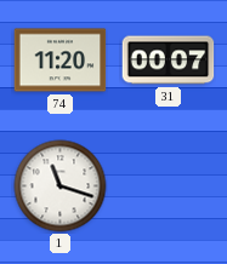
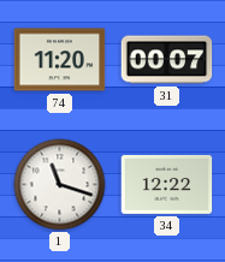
34: none -> 12:22
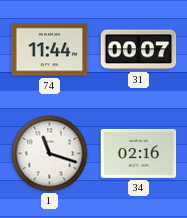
74: 11:20 -> 11:44
34: 12:22 -> 02:16
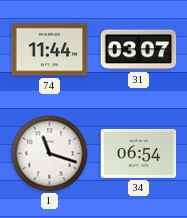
31: 00:07 -> 03:07
34: 02:16 -> 06:54
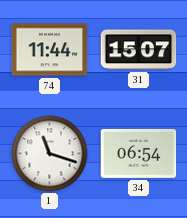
31: 03:07 -> 15:07
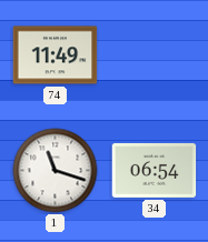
74: 11:44 -> 11:49
31: 15:07 -> none
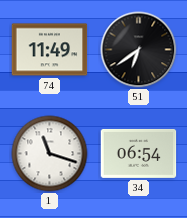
51: none -> 6:39
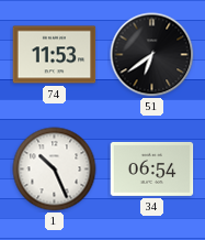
74: 11:49 -> 11:53
1: 11:18 -> 10:26
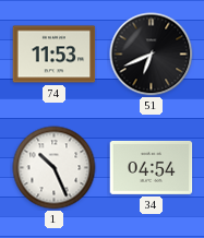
51: 6:39 -> 6:41
34: 06:54 -> 04:54
